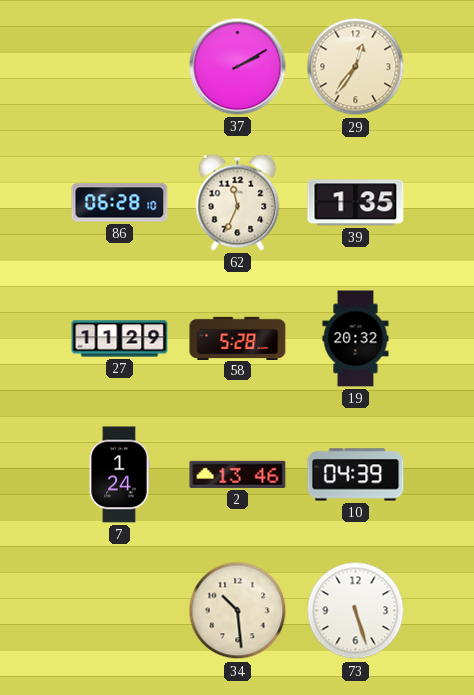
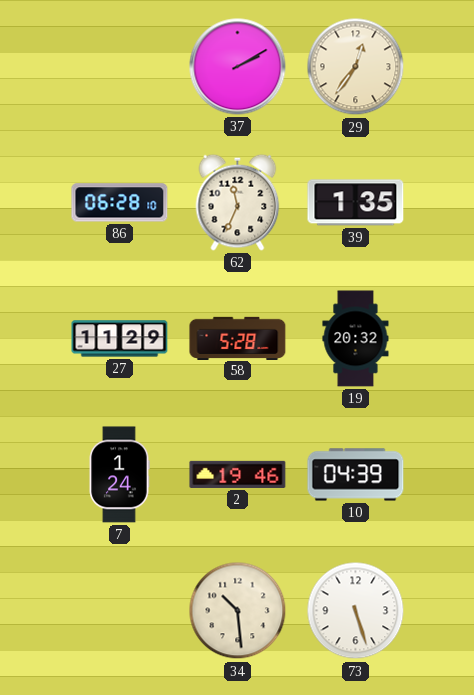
2: 13:46 -> 19:46
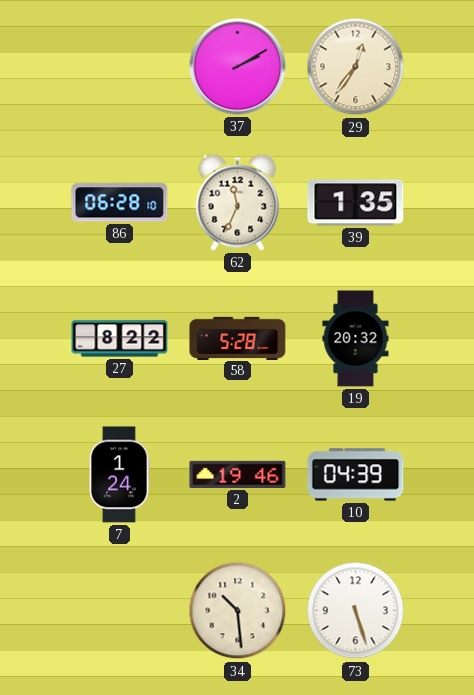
27: 11:29 -> 8:22
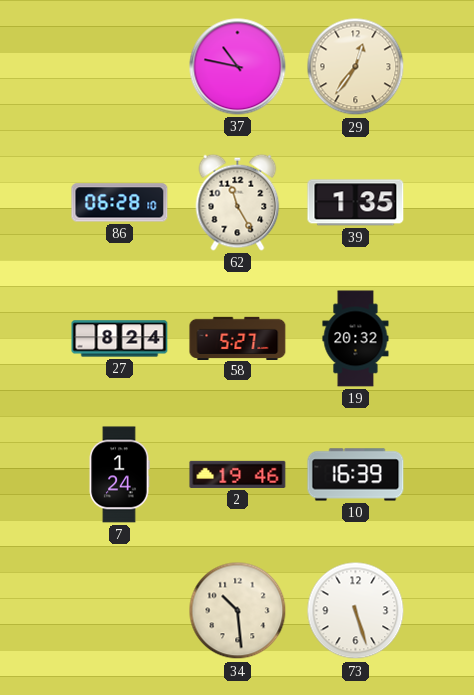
37: 2:10 -> 10:47
62: 11:34 -> 11:25
27: 8:22 -> 8:24
58: 5:28 -> 5:27
10: 04:39 -> 16:39
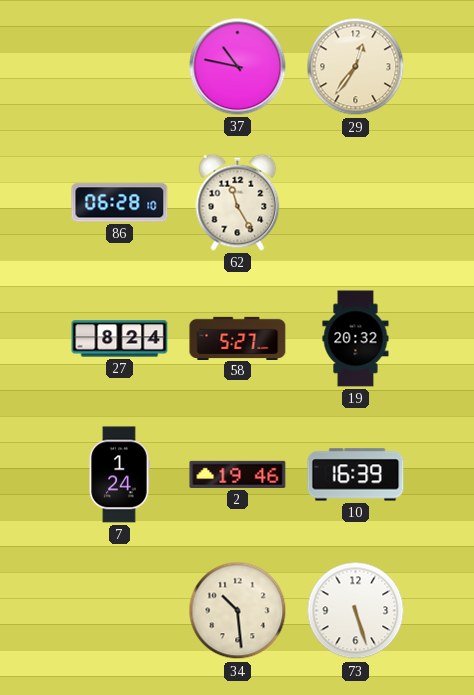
39: 1:35 -> none
